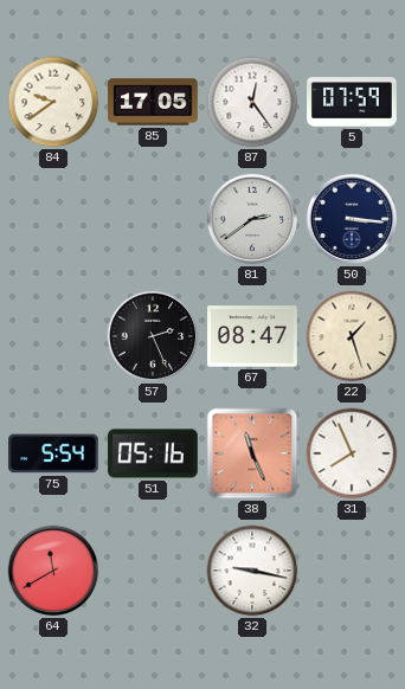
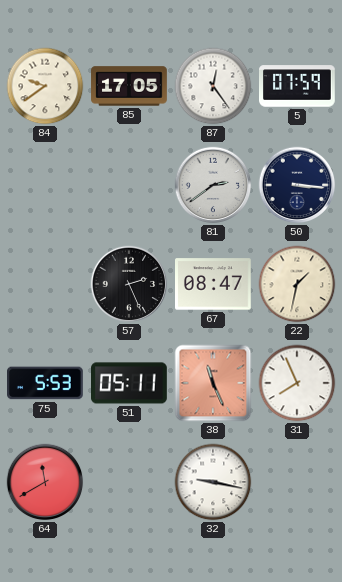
22: 1:27 -> 1:32
75: 5:54 -> 5:53
51: 05:16 -> 05:11
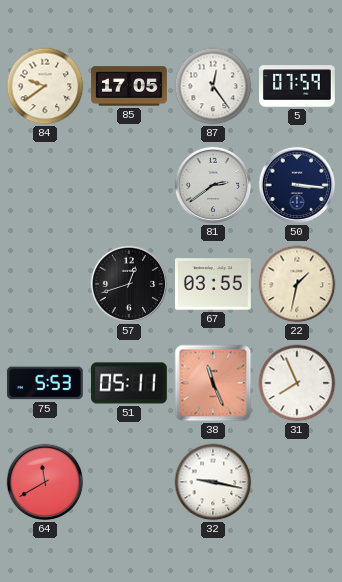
57: 2:26 -> 12:42
67: 08:47 -> 03:55
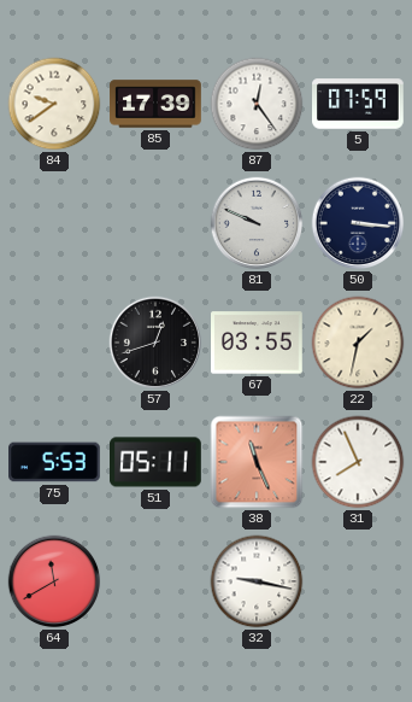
85: 17:05 -> 17:39
81: 2:39 -> 9:49
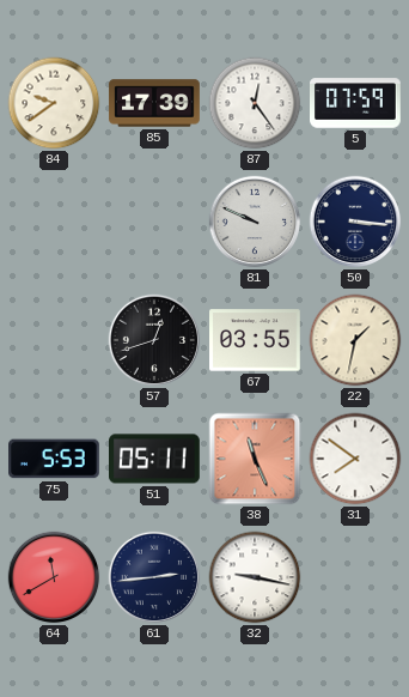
31: 7:56 -> 7:51
61: none -> 2:44
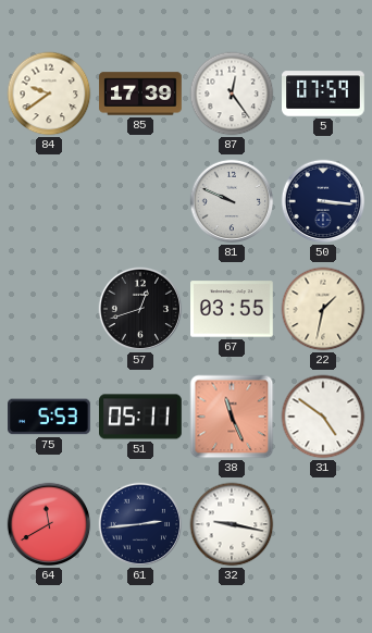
31: 7:51 -> 4:51
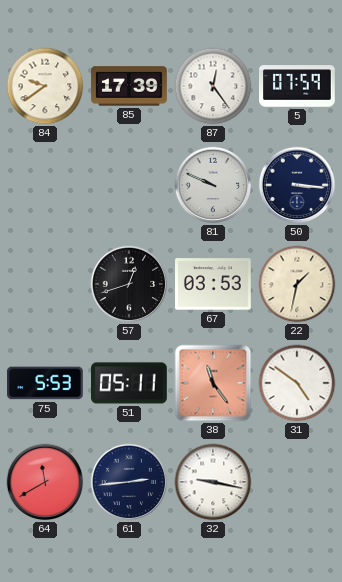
67: 03:55 -> 03:53
38: 11:26 -> 11:24
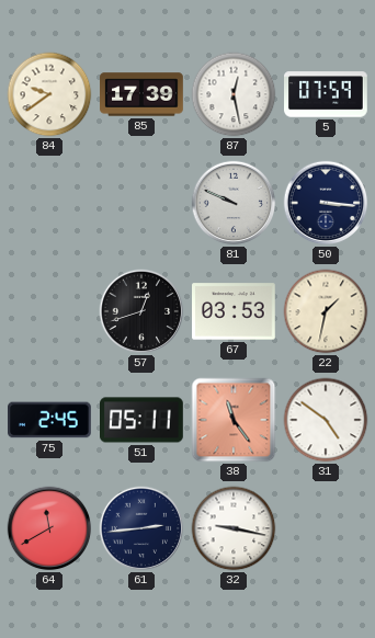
87: 12:24 -> 12:28
75: 5:53 -> 2:45
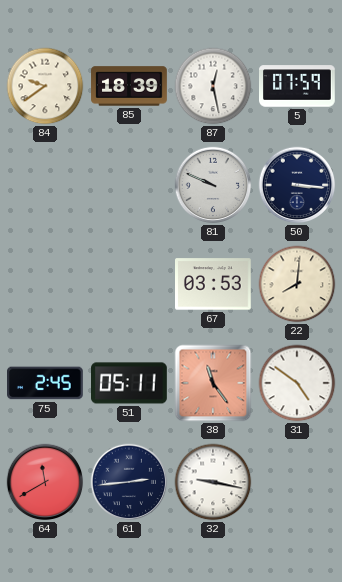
85: 17:39 -> 18:39
57: 12:42 -> none
22: 1:32 -> 8:01
